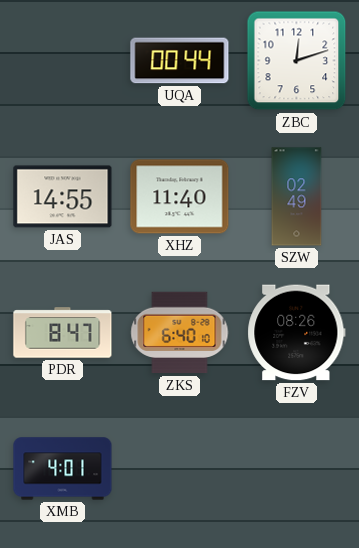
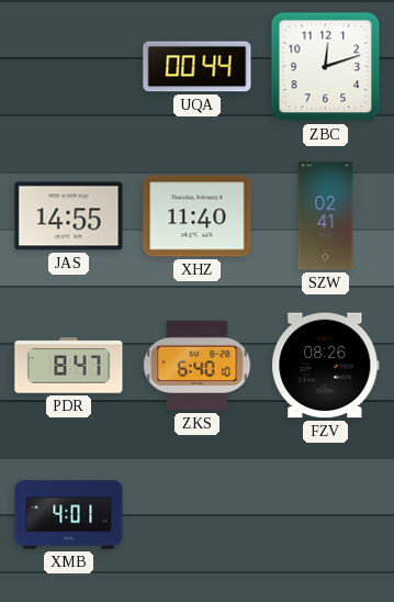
SZW: 02:49 -> 02:41
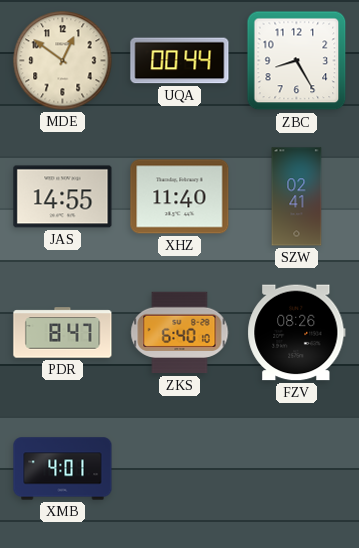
MDE: none -> 12:51
ZBC: 12:12 -> 8:25
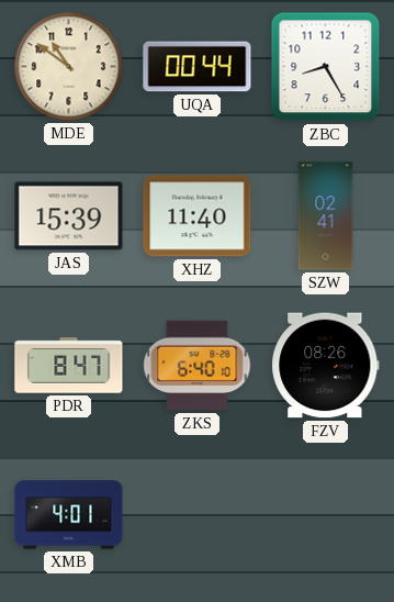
MDE: 12:51 -> 10:51
JAS: 14:55 -> 15:39
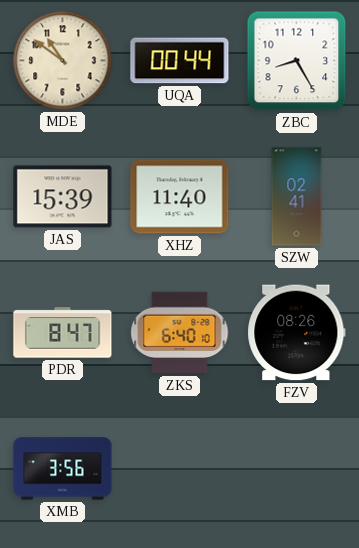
XMB: 4:01 -> 3:56
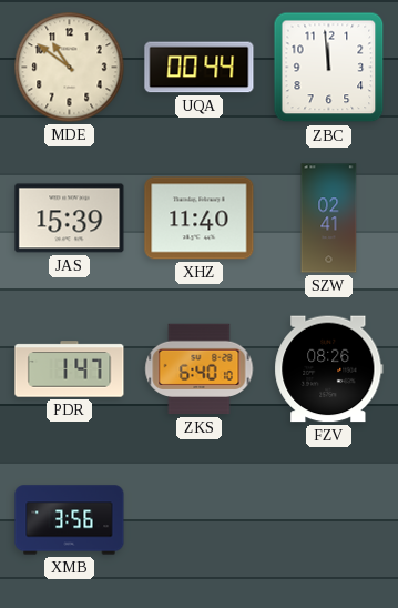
ZBC: 8:25 -> 11:59
PDR: 8:47 -> 1:47
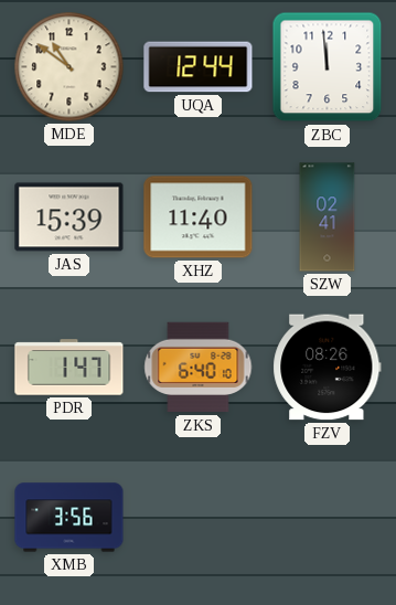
UQA: 00:44 -> 12:44
